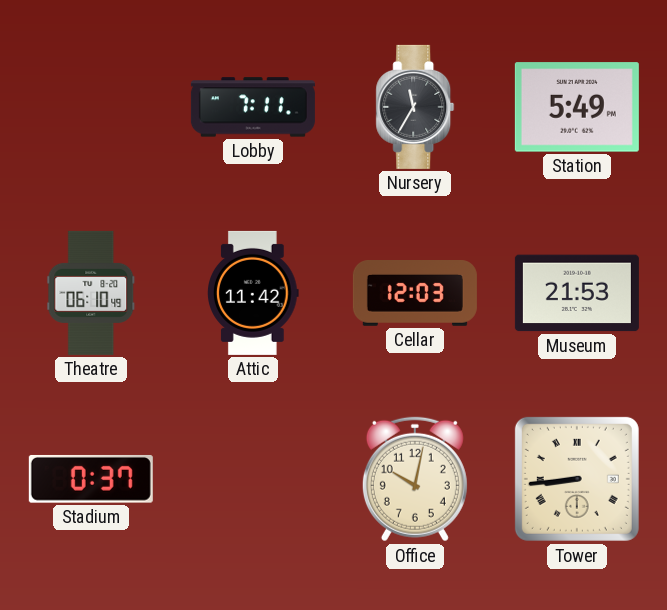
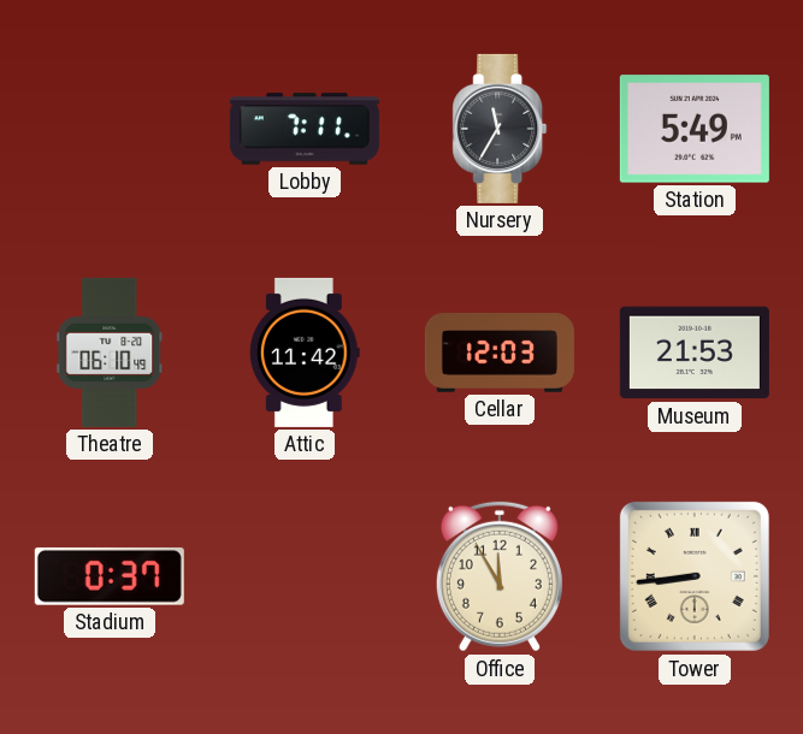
Office: 10:02 -> 11:55
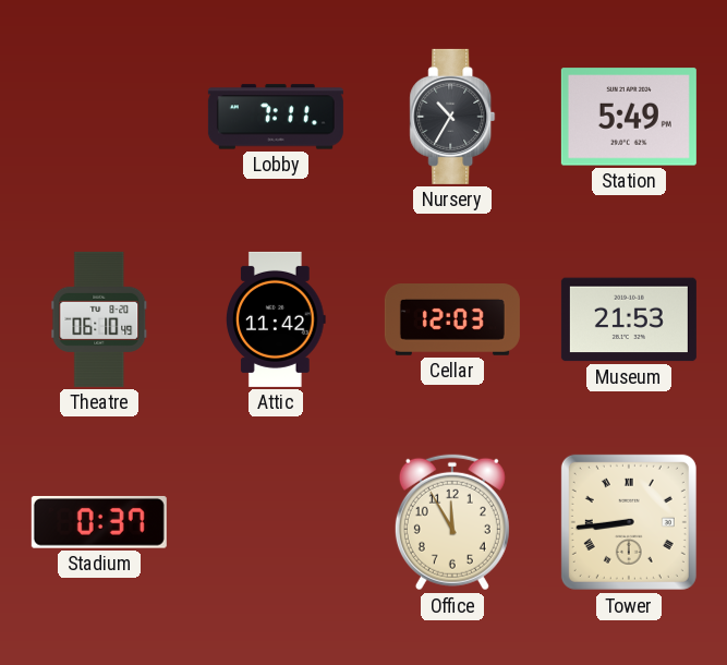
Nursery: 11:35 -> 10:35
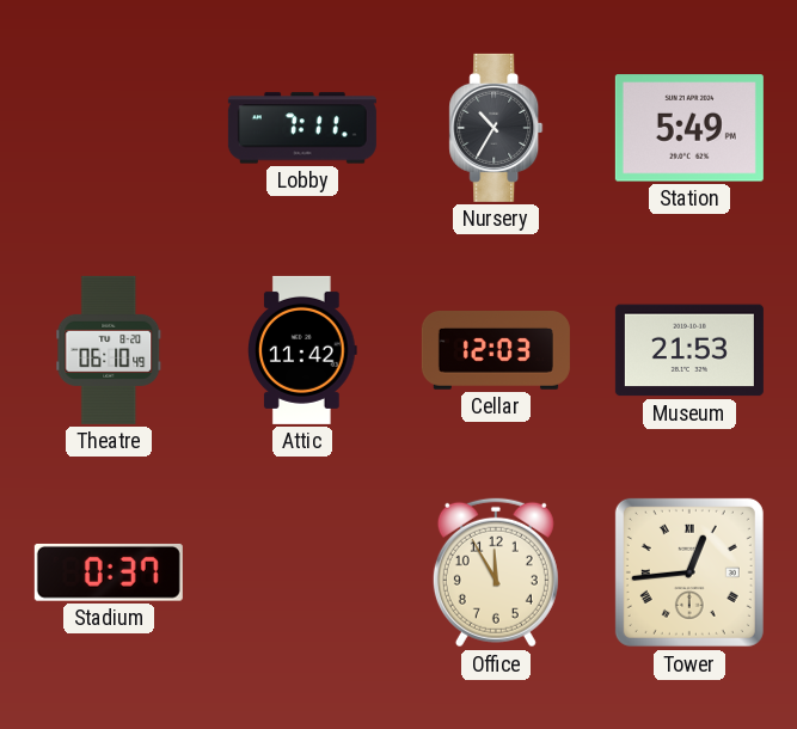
Tower: 8:44 -> 12:44
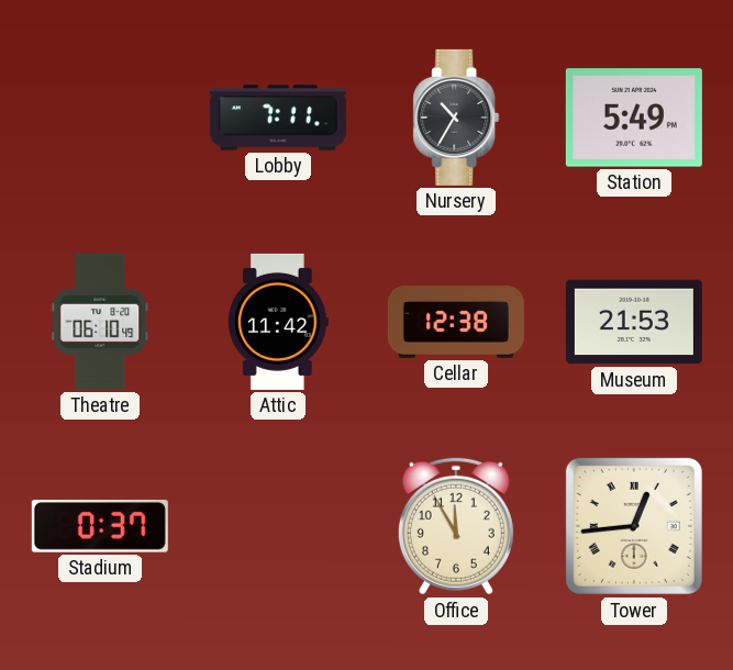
Cellar: 12:03 -> 12:38
